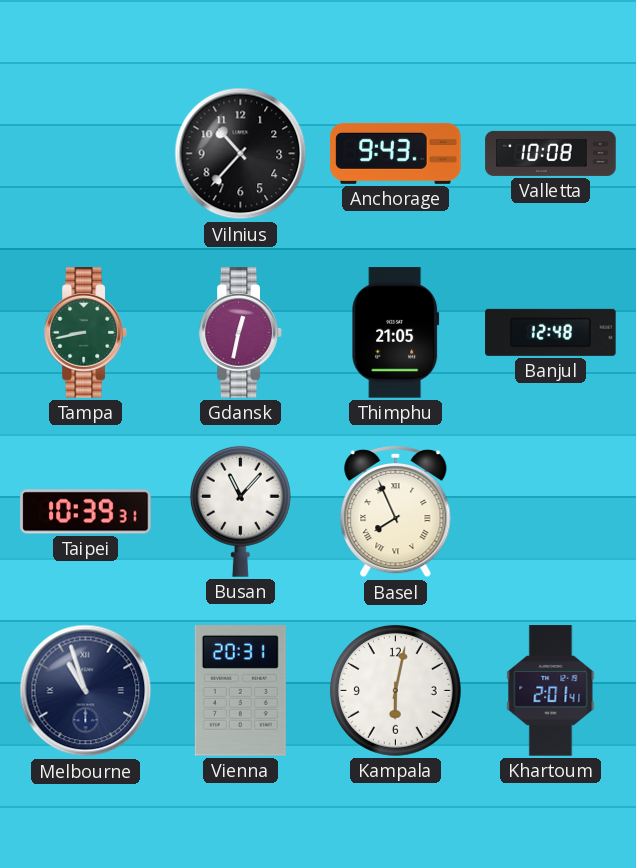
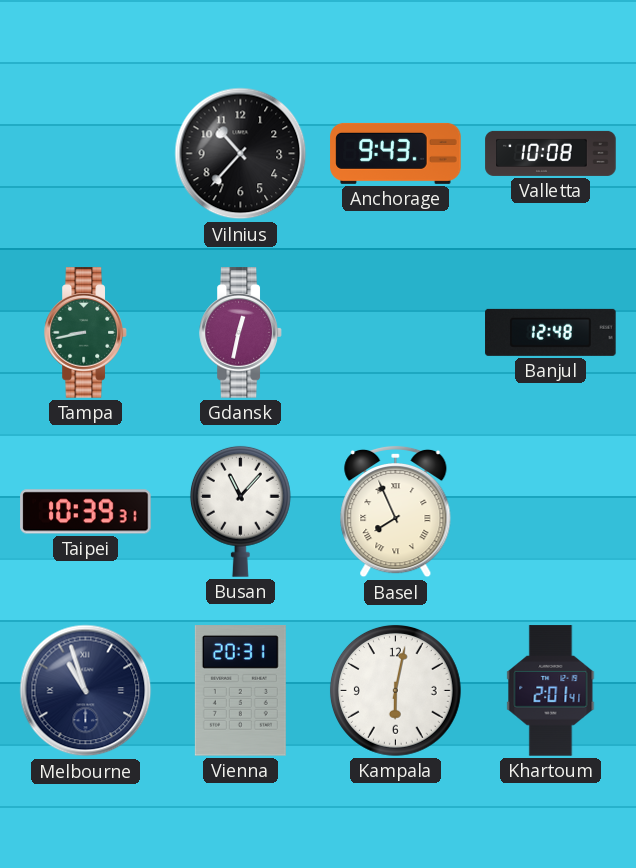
Thimphu: 21:05 -> none
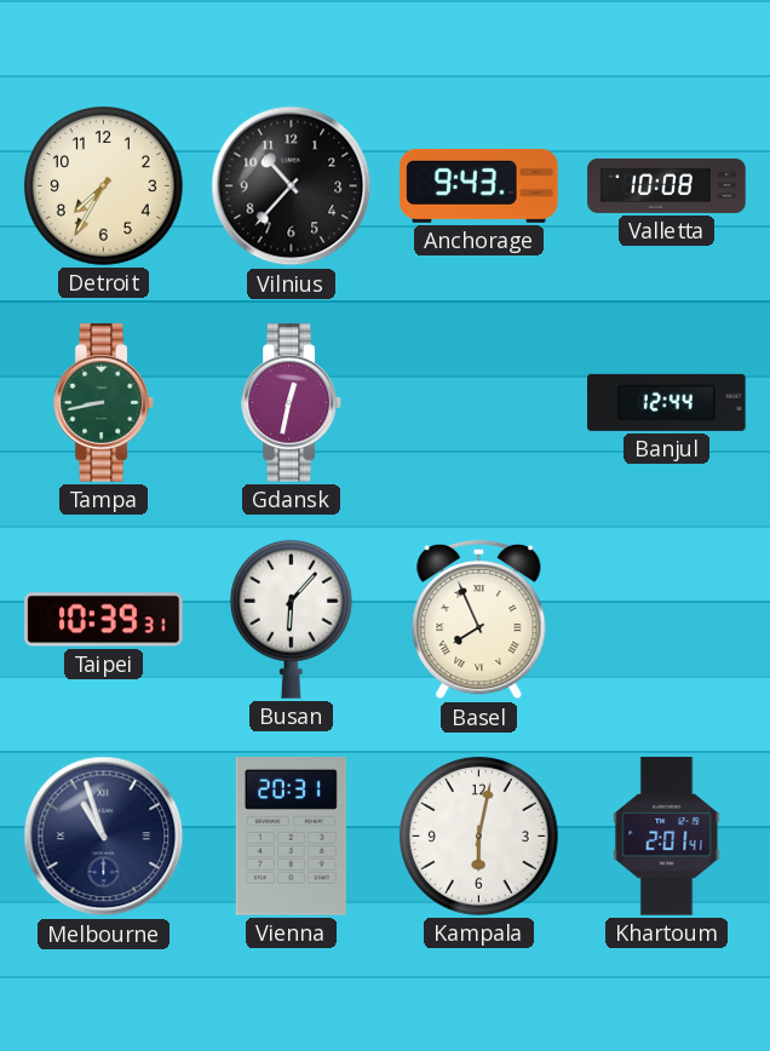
Detroit: none -> 7:35
Banjul: 12:48 -> 12:44
Busan: 11:07 -> 6:07
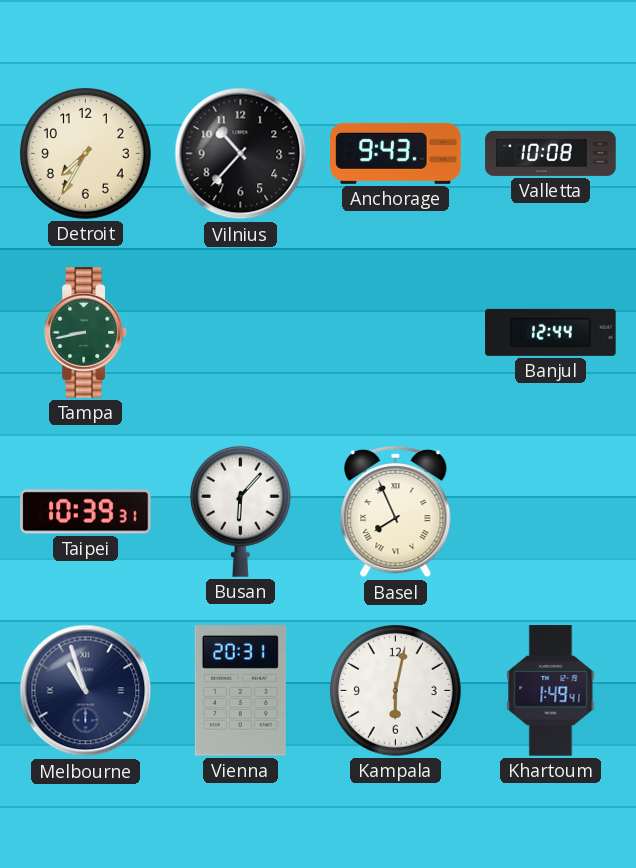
Gdansk: 12:32 -> none
Khartoum: 2:01 -> 1:49
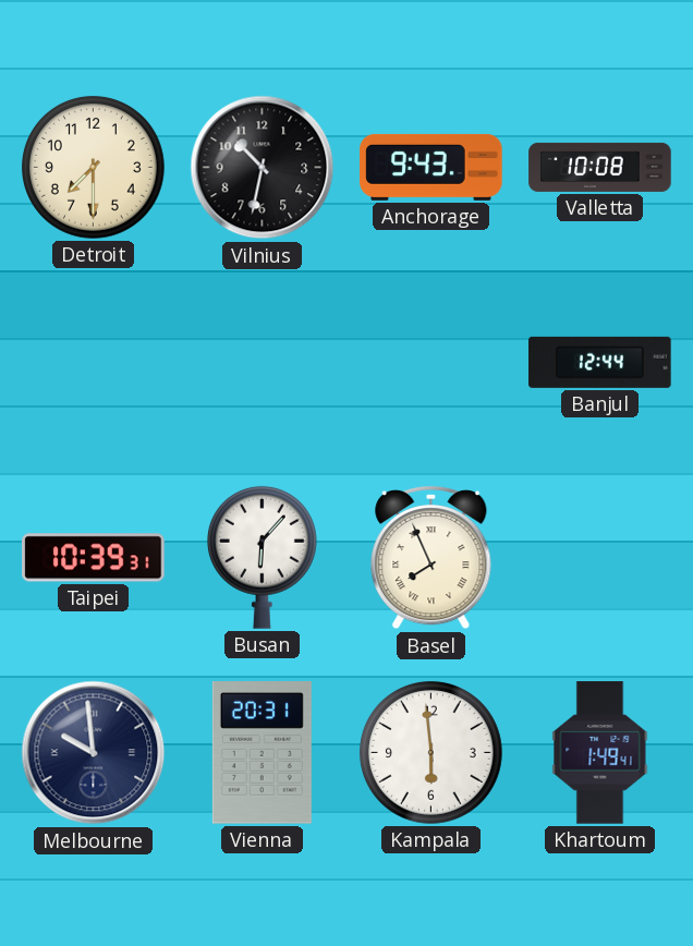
Detroit: 7:35 -> 7:30
Vilnius: 10:37 -> 10:32
Tampa: 8:43 -> none
Melbourne: 10:57 -> 9:59
Kampala: 6:02 -> 5:59
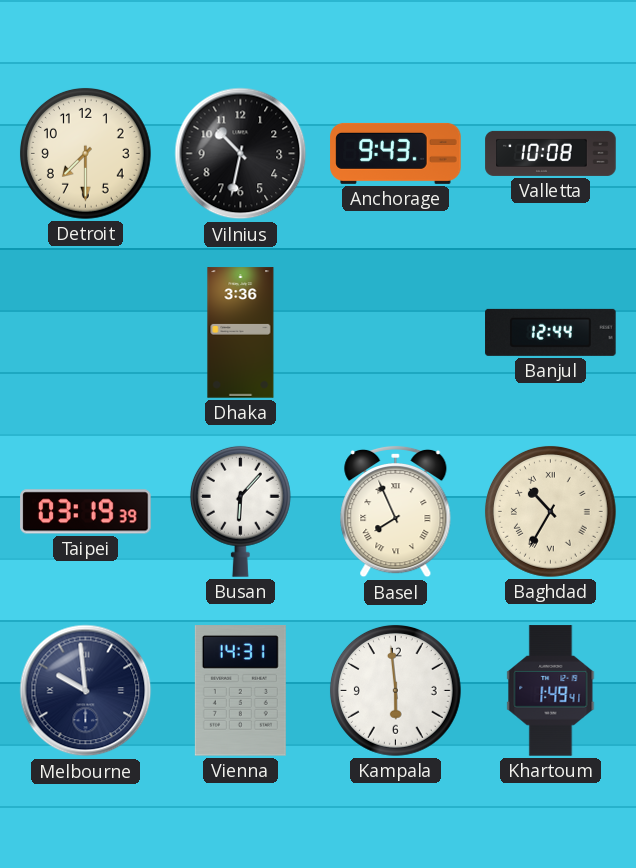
Dhaka: none -> 3:36
Taipei: 10:39 -> 03:19
Baghdad: none -> 10:35
Vienna: 20:31 -> 14:31
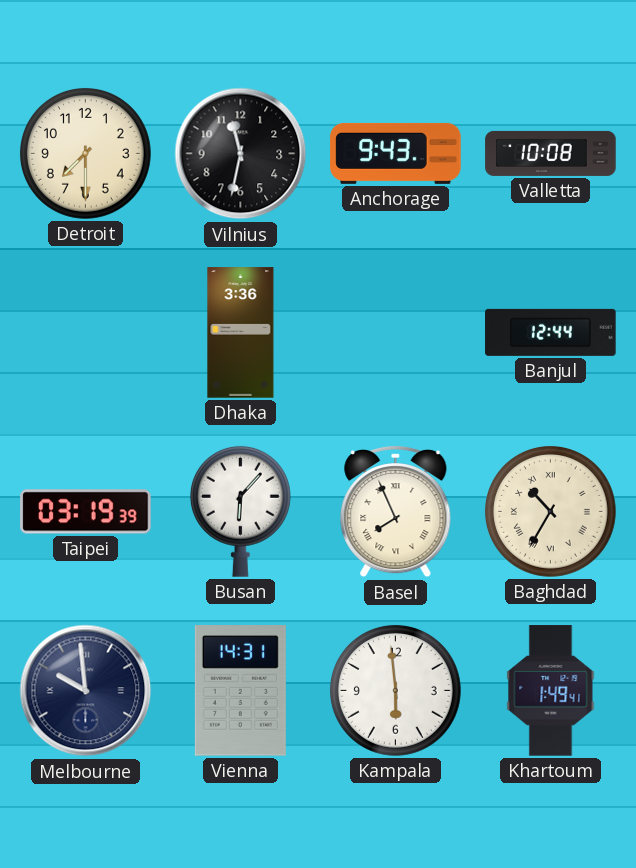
Vilnius: 10:32 -> 11:32
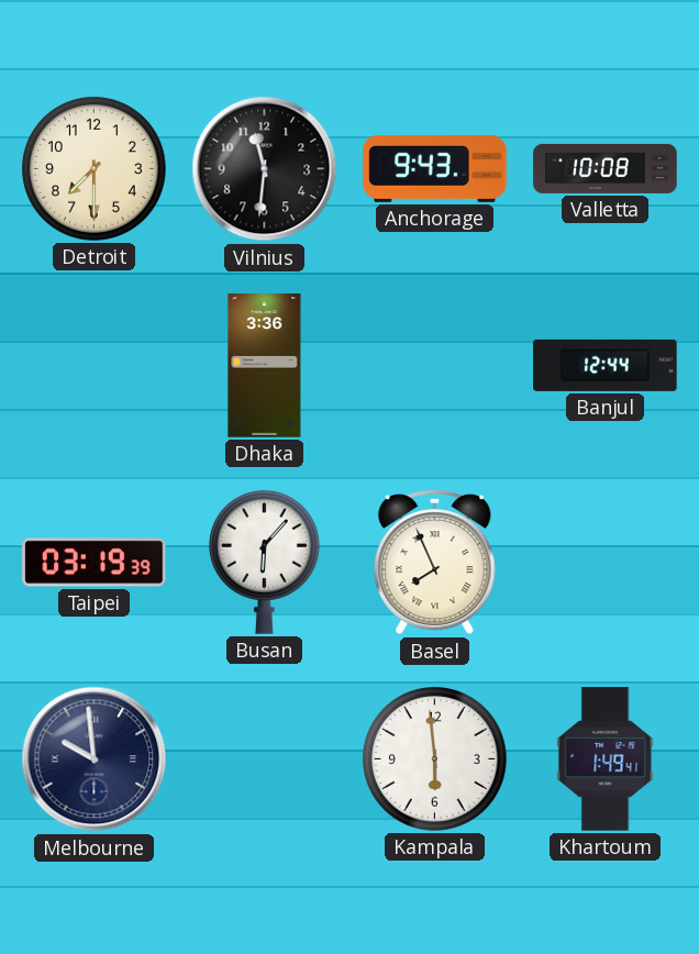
Vilnius: 11:32 -> 11:31
Baghdad: 10:35 -> none
Vienna: 14:31 -> none
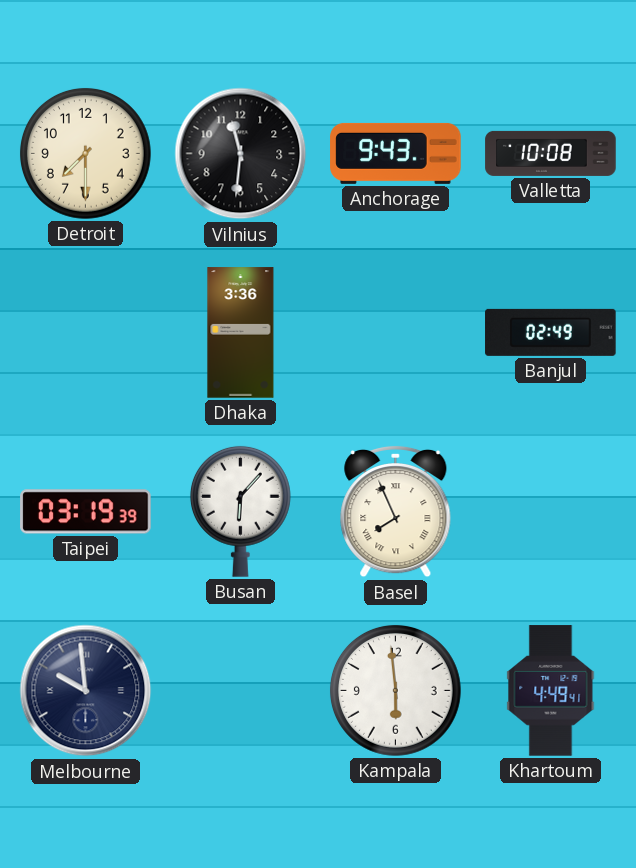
Banjul: 12:44 -> 02:49
Khartoum: 1:49 -> 4:49
